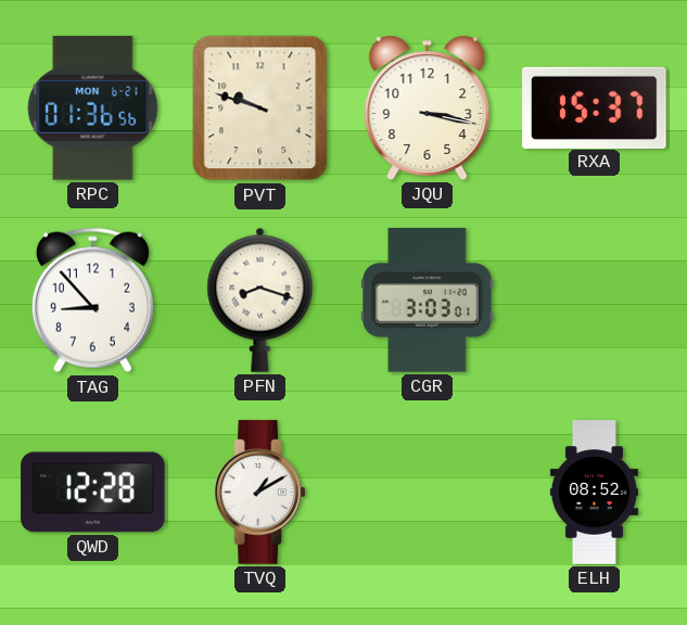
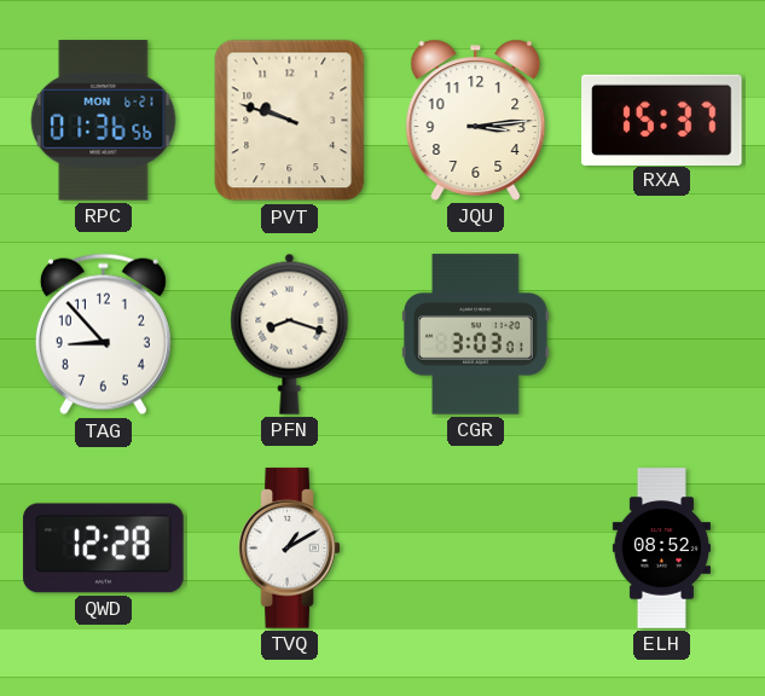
JQU: 3:17 -> 3:14
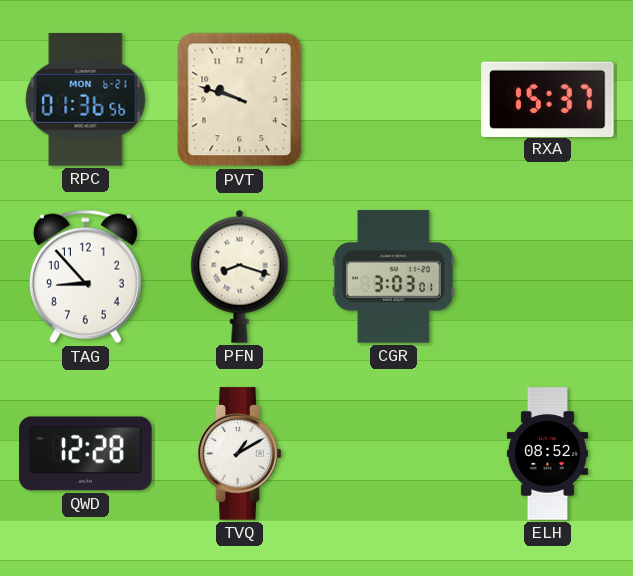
JQU: 3:14 -> none
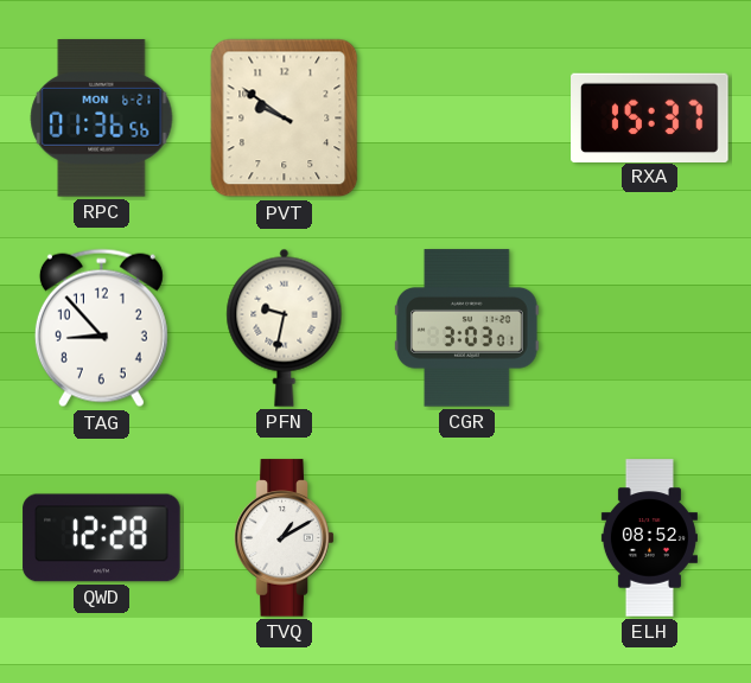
PVT: 9:48 -> 9:51
PFN: 8:18 -> 9:32
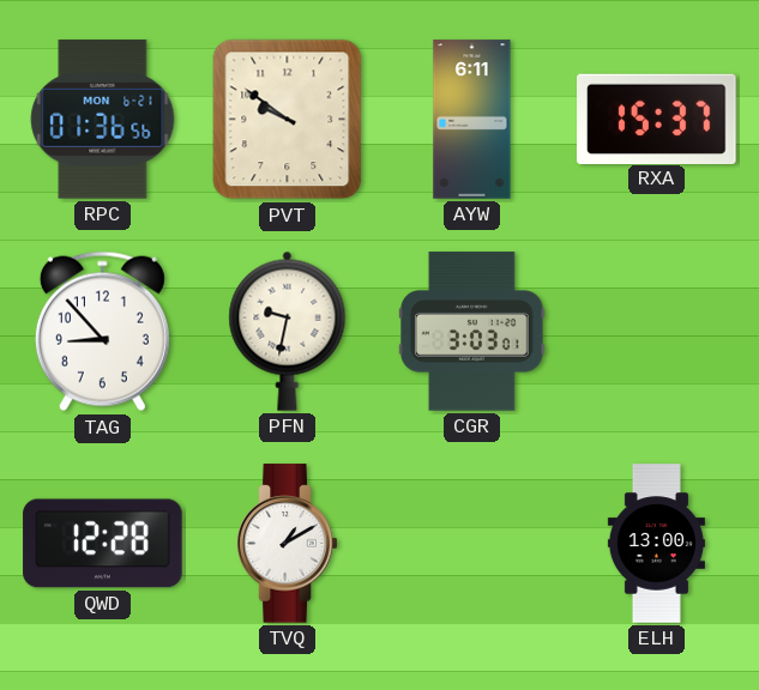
AYW: none -> 6:11
ELH: 08:52 -> 13:00
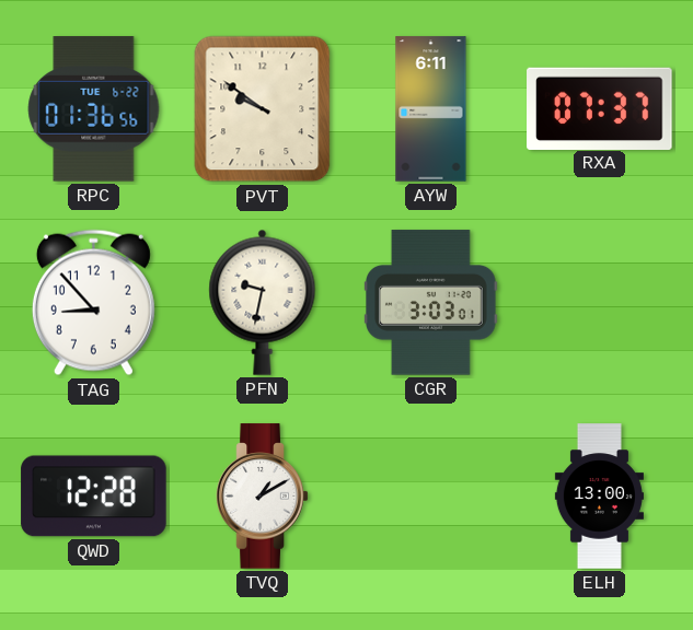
RPC date: MON 6-21 -> TUE 6-22
RXA: 15:37 -> 07:37
